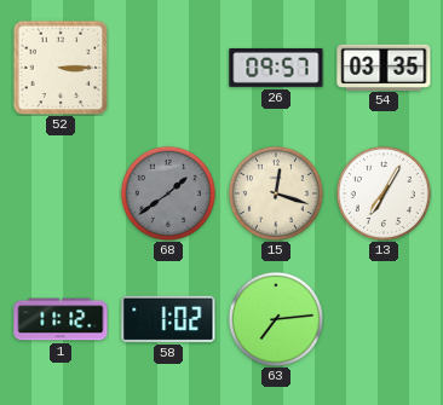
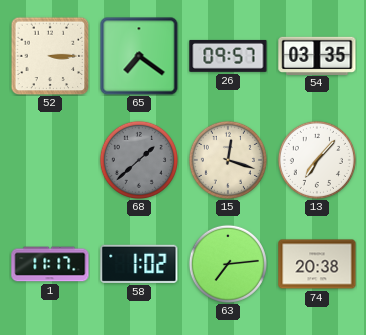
65: none -> 7:21
68: 1:39 -> 1:38
13: 7:05 -> 7:07
1: 11:12 -> 11:17
74: none -> 20:38
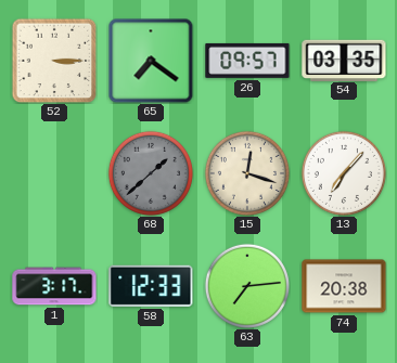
1: 11:17 -> 3:17
58: 1:02 -> 12:33
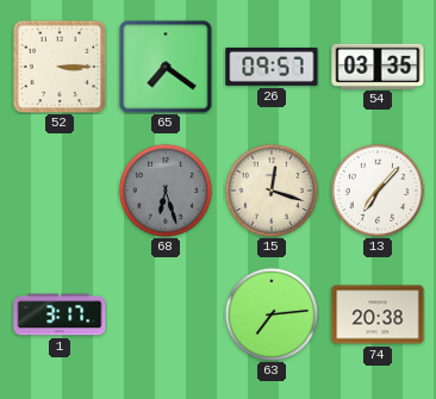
68: 1:38 -> 6:27
58: 12:33 -> none
